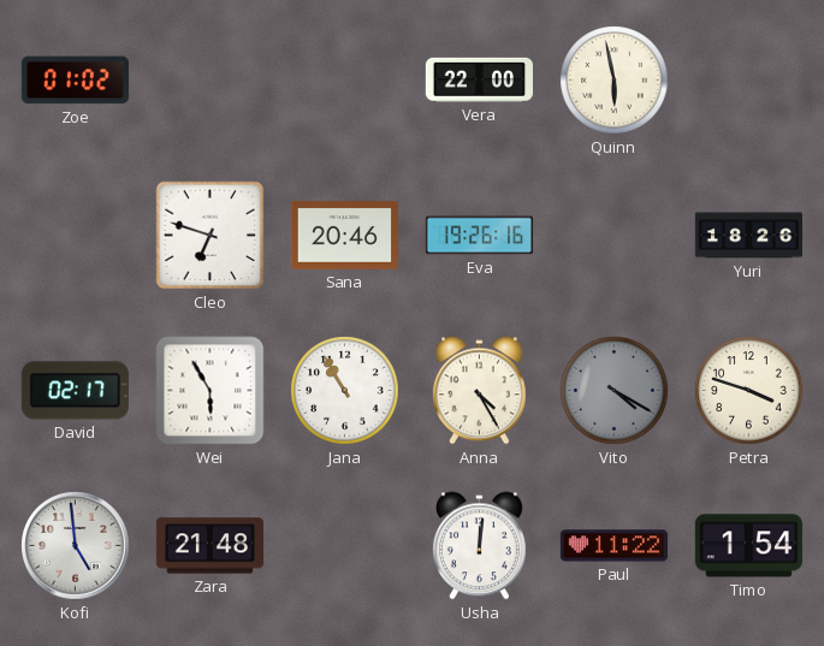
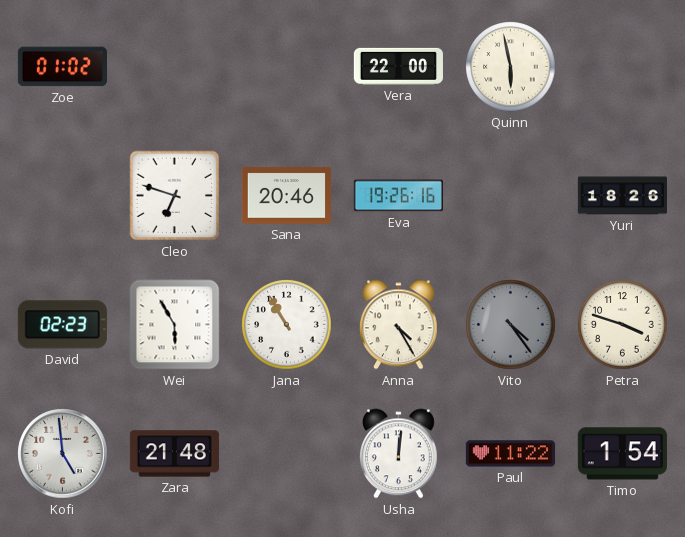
David: 02:17 -> 02:23
Vito: 4:20 -> 4:24
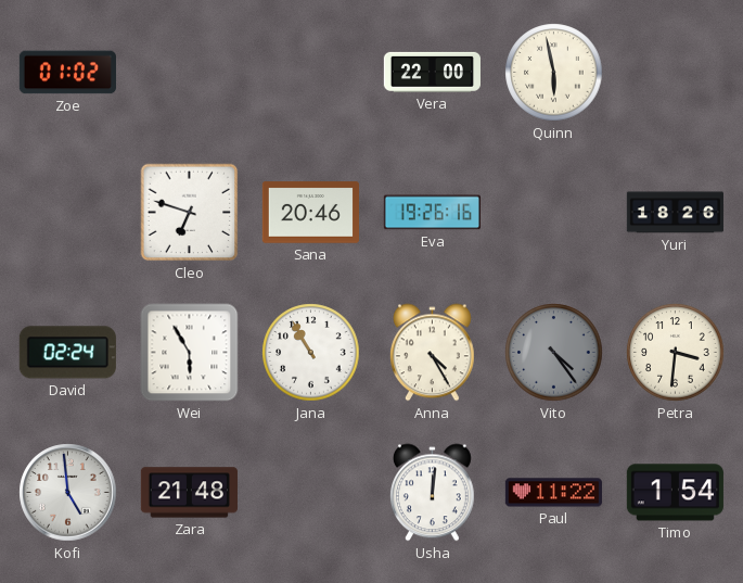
David: 02:23 -> 02:24
Petra: 3:48 -> 3:31
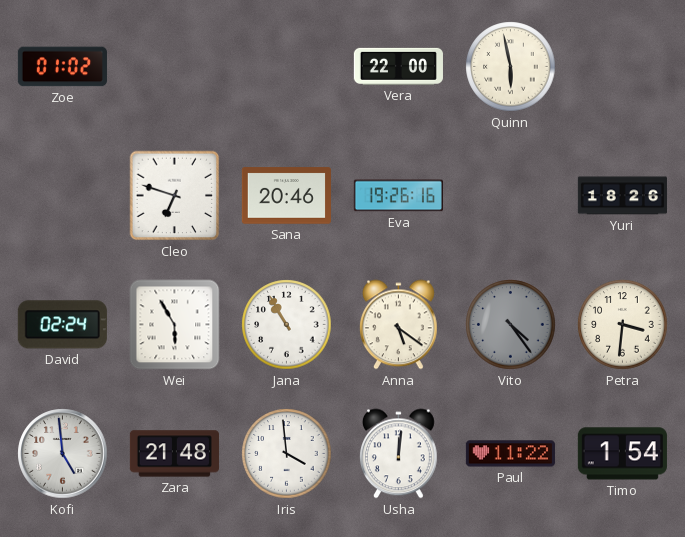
Anna: 4:25 -> 5:21
Iris: none -> 3:59
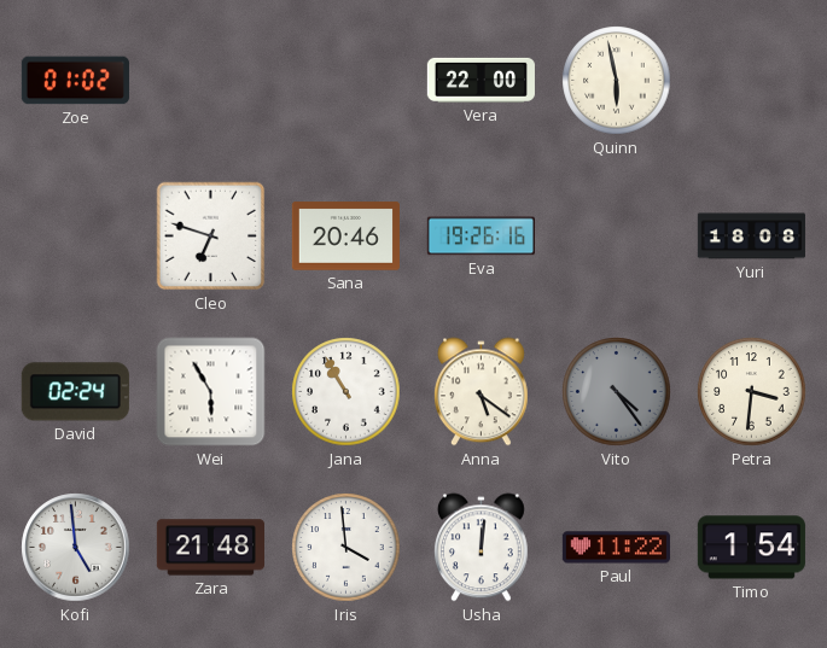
Yuri: 18:26 -> 18:08
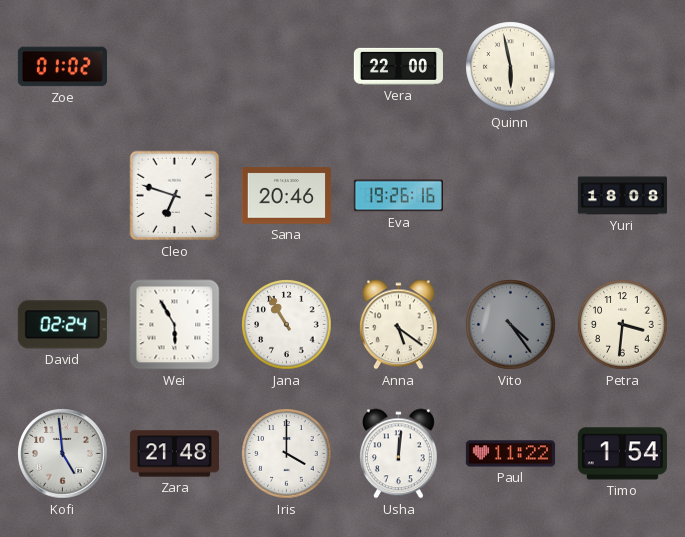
Iris: 3:59 -> 4:00
